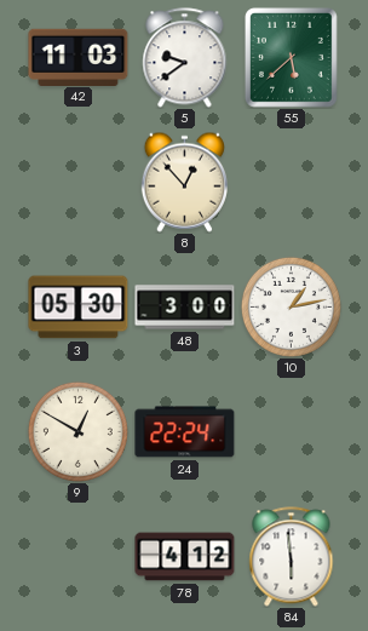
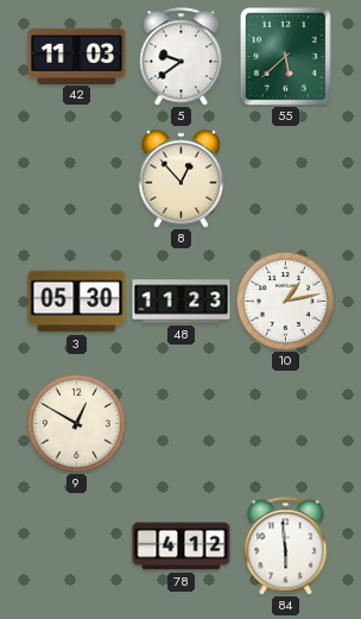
48: 3:00 -> 11:23
24: 22:24 -> none
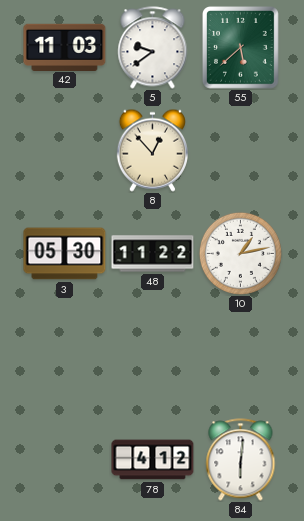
48: 11:23 -> 11:22
9: 12:50 -> none
84: 5:59 -> 6:01
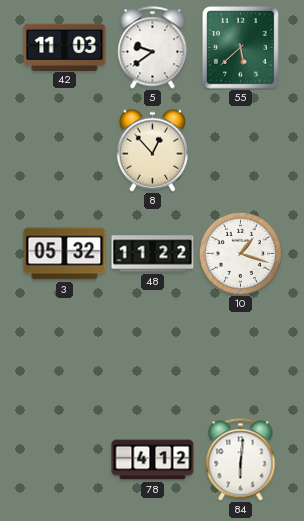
3: 05:30 -> 05:32
10: 1:13 -> 1:18
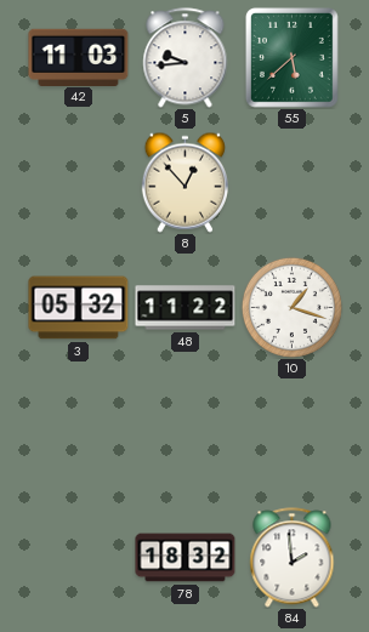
5: 9:39 -> 9:44
78: 4:12 -> 18:32
84: 6:01 -> 1:59
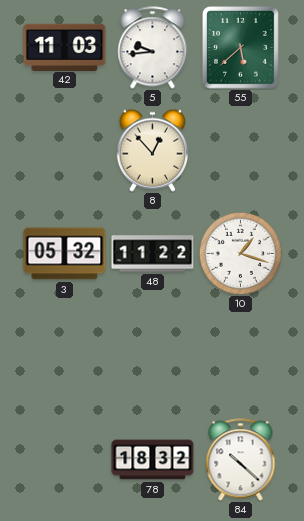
84: 1:59 -> 10:22
